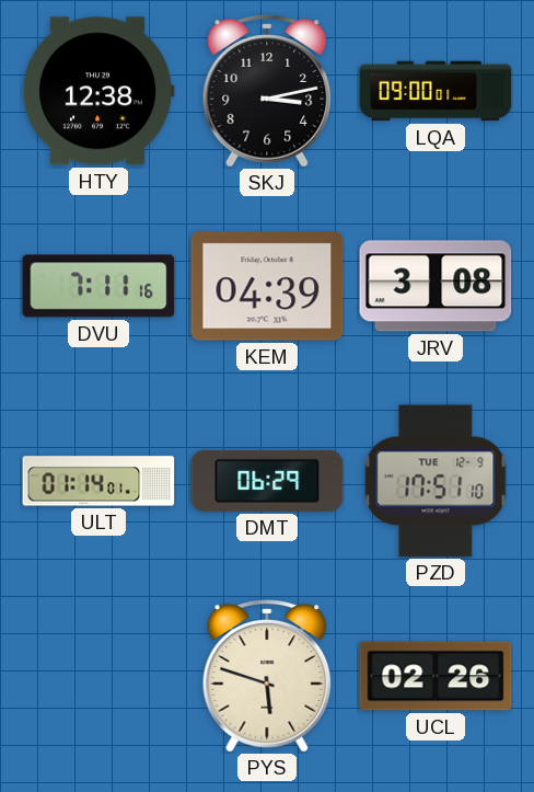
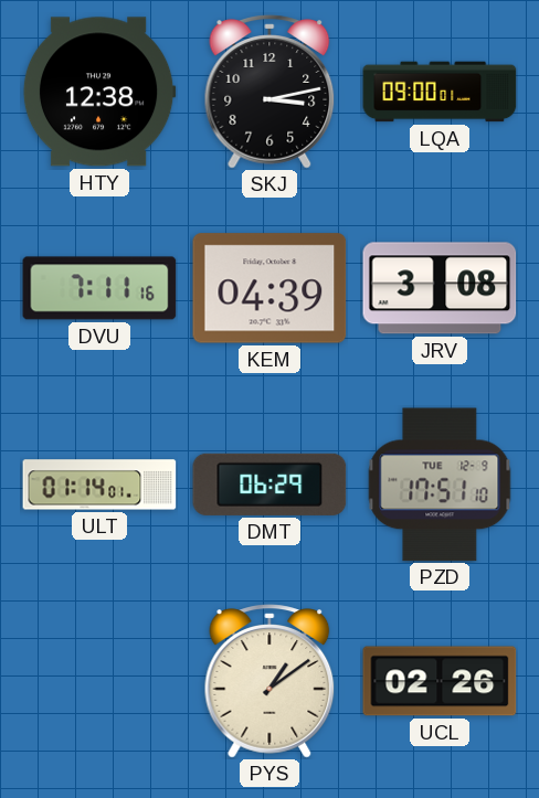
PYS: 5:48 -> 1:09
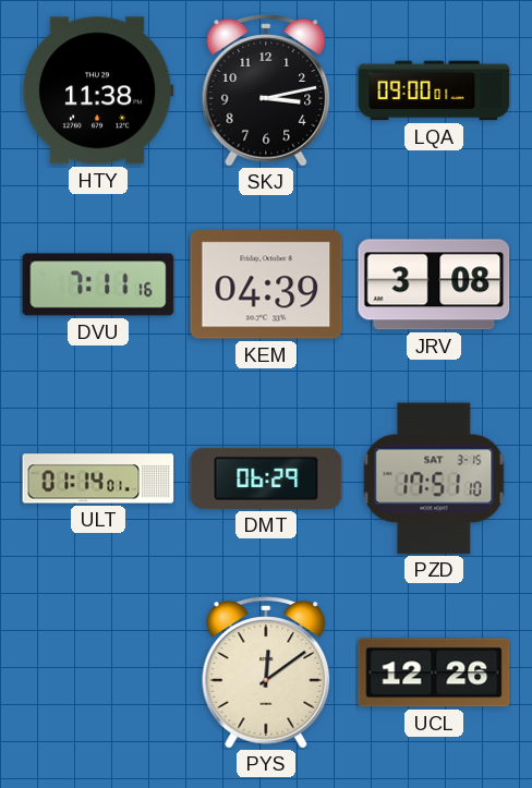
HTY: 12:38 -> 11:38
PZD date: TUE 12-9 -> SAT 3-15
PYS: 1:09 -> 12:09
UCL: 02:26 -> 12:26
